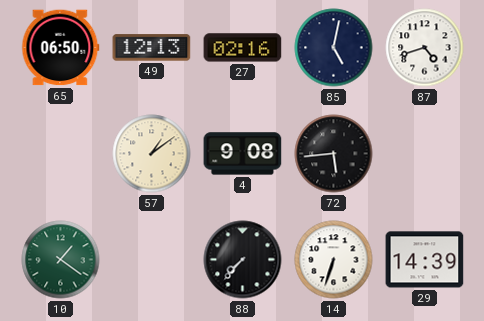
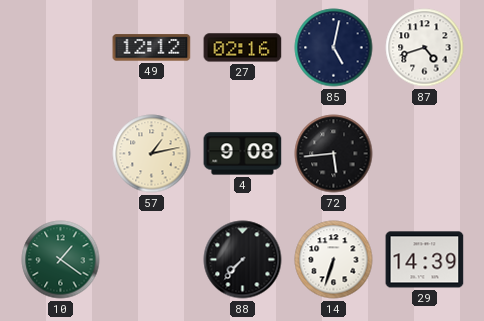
65: 06:50 -> none
49: 12:13 -> 12:12
57: 1:09 -> 1:13
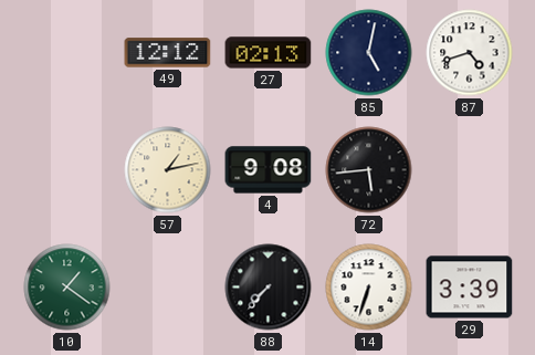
27: 02:16 -> 02:13
29: 14:39 -> 3:39
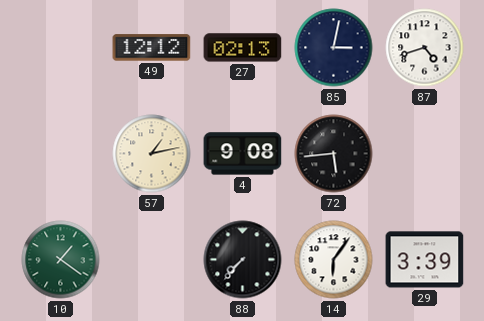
85: 5:02 -> 3:02
14: 6:33 -> 6:06
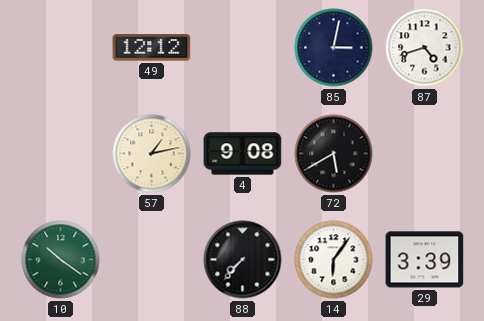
27: 02:13 -> none
72: 5:44 -> 5:40
10: 1:21 -> 10:21
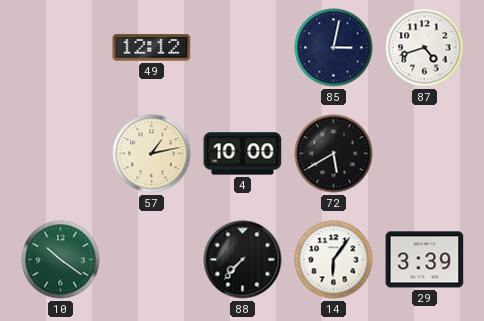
4: 9:08 -> 10:00
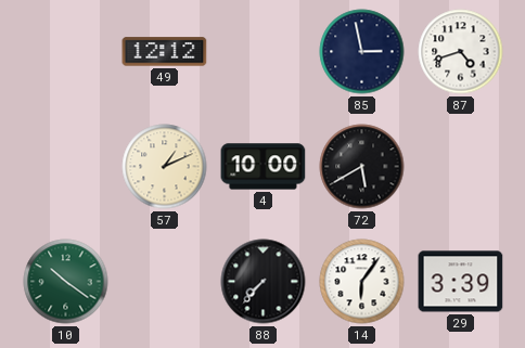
85: 3:02 -> 2:58
57: 1:13 -> 1:11
